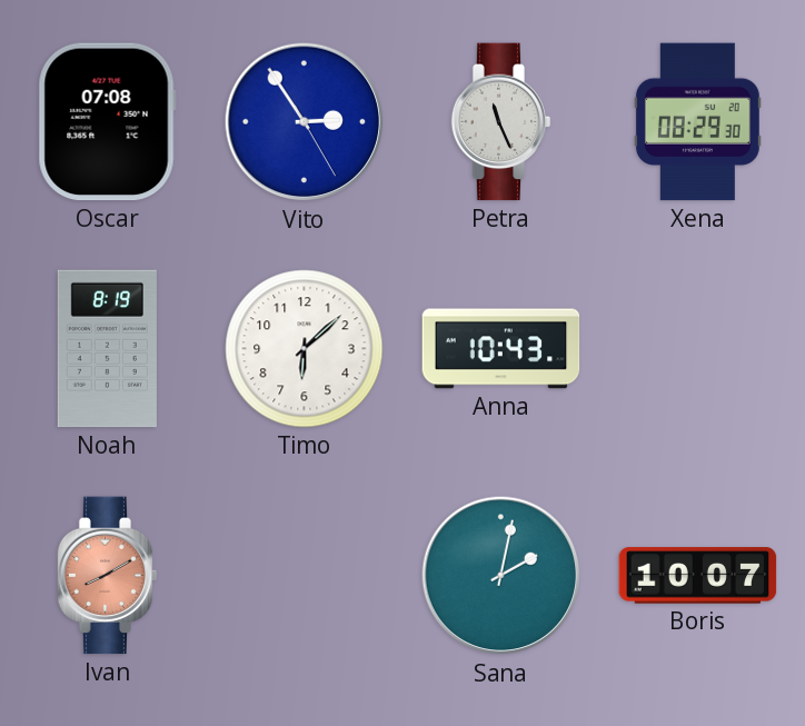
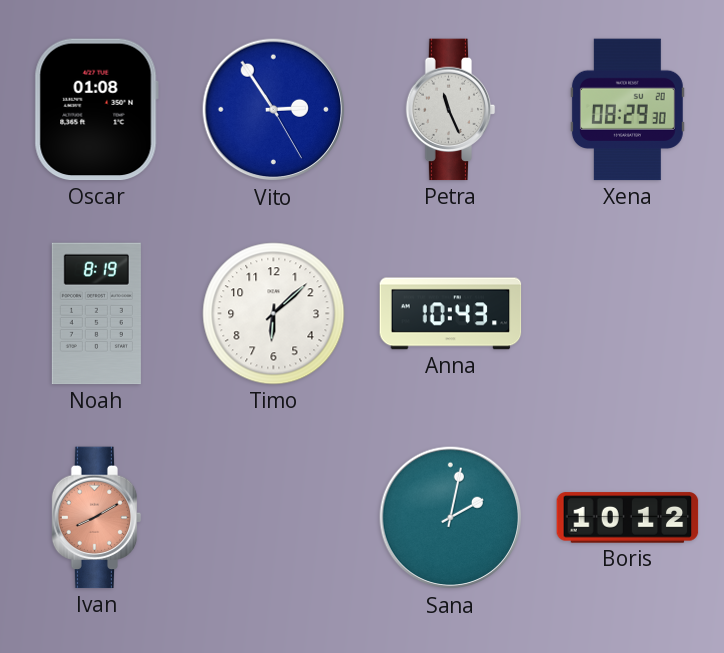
Oscar: 07:08 -> 01:08
Boris: 10:07 -> 10:12
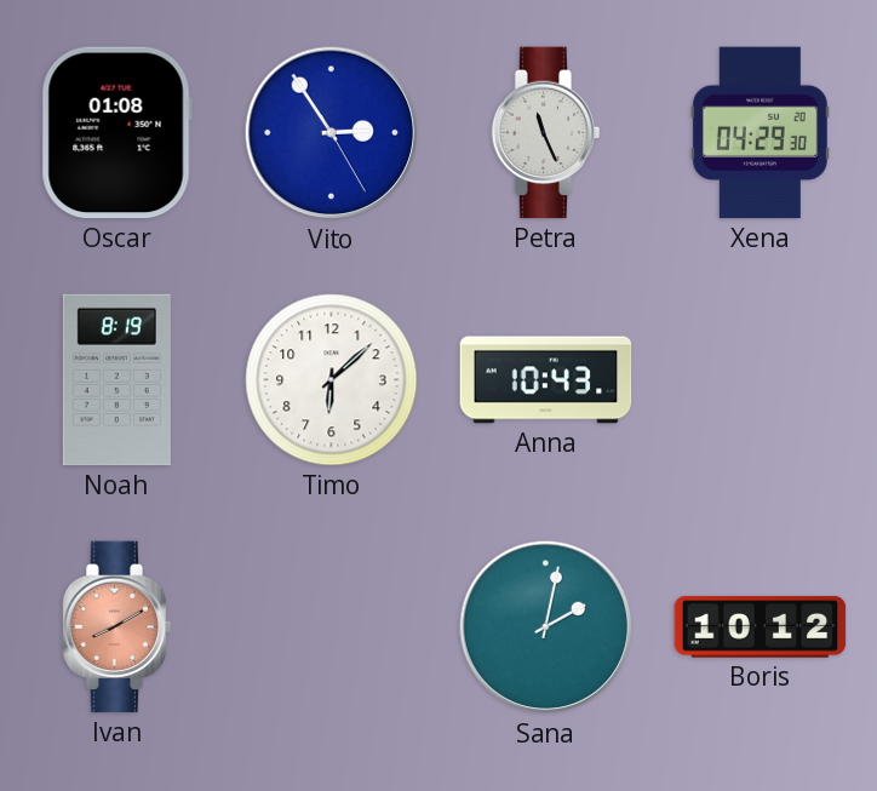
Xena: 08:29 -> 04:29
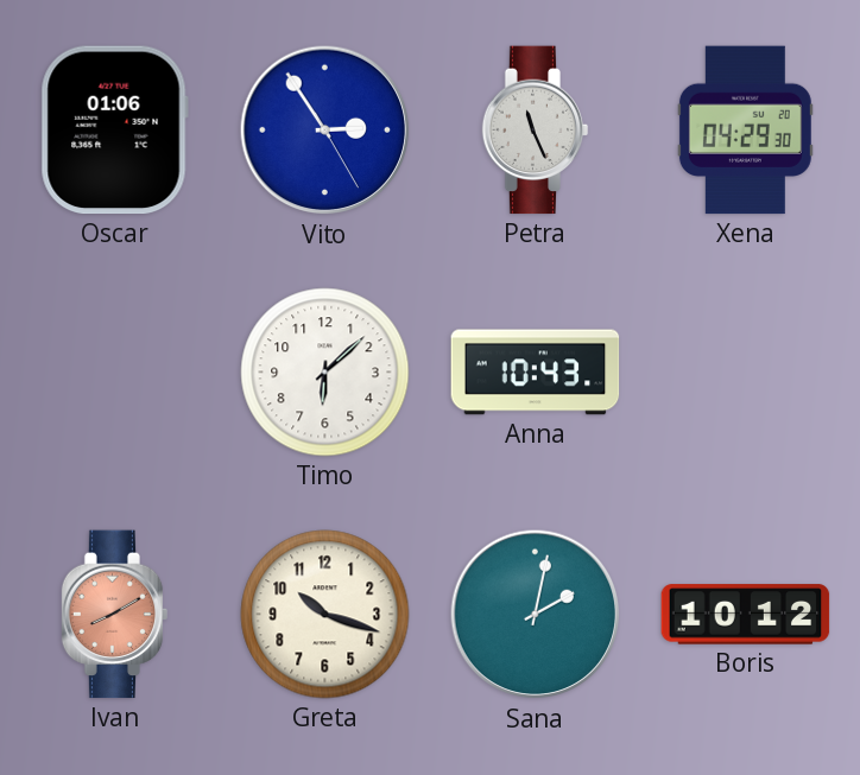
Oscar: 01:08 -> 01:06
Noah: 8:19 -> none
Greta: none -> 10:18
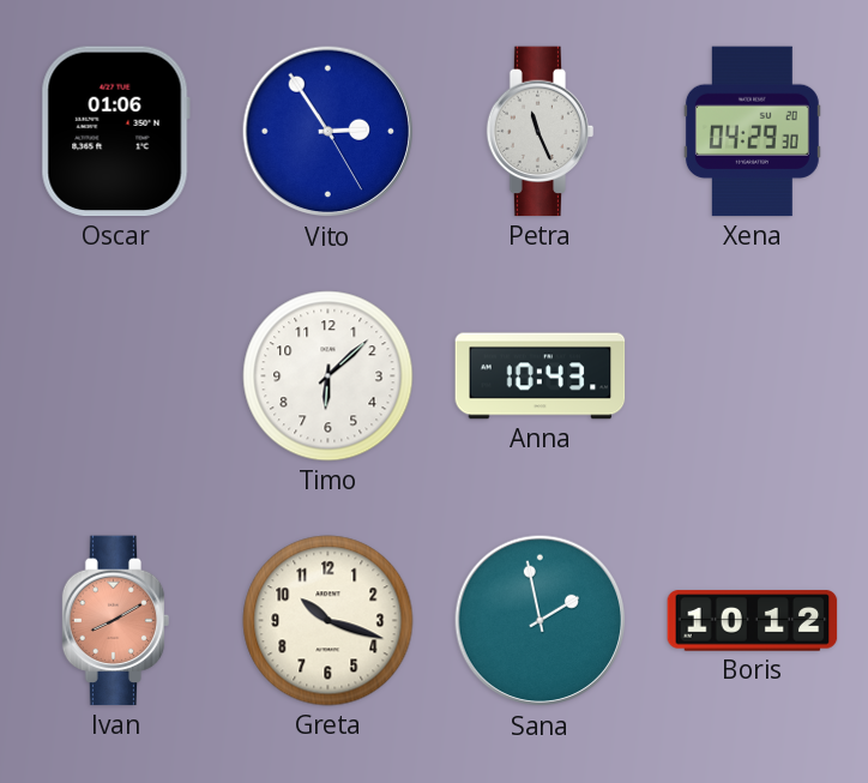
Sana: 2:02 -> 1:58
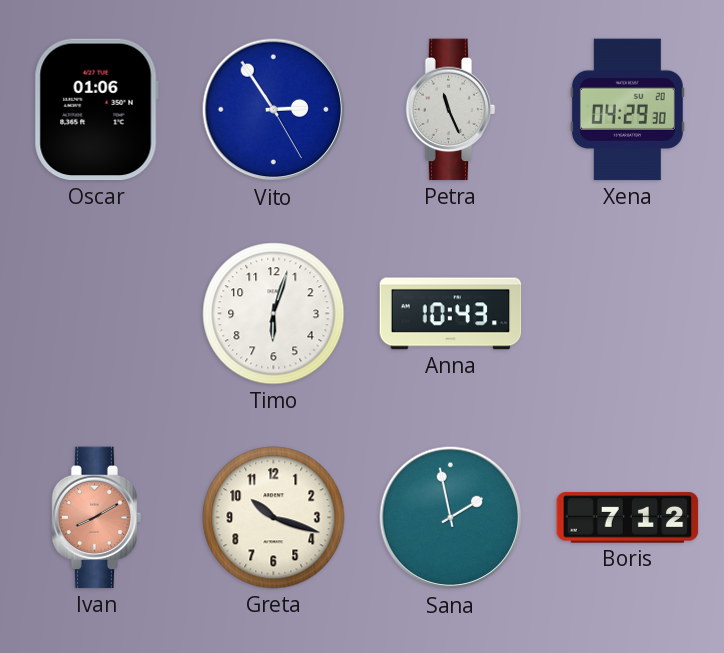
Timo: 6:08 -> 6:03
Boris: 10:12 -> 7:12
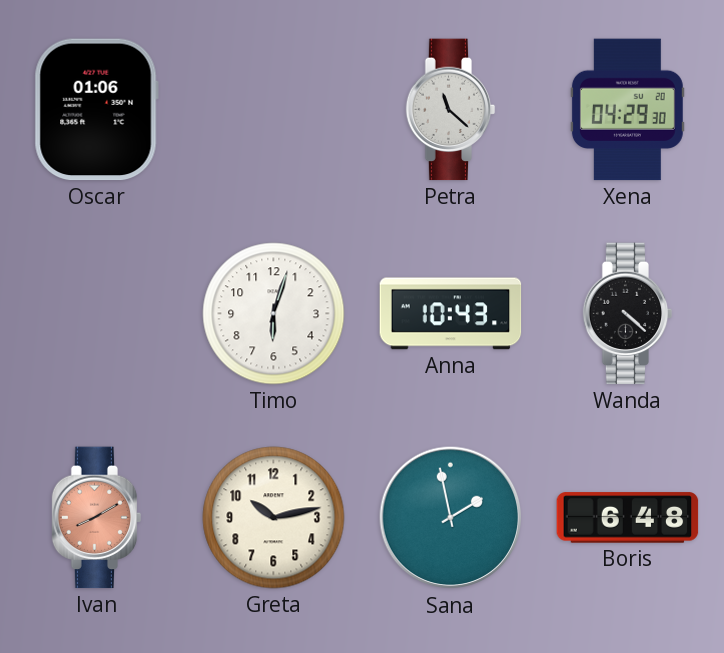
Vito: 2:54 -> none
Petra: 11:26 -> 11:22
Wanda: none -> 4:22
Greta: 10:18 -> 10:13
Boris: 7:12 -> 6:48
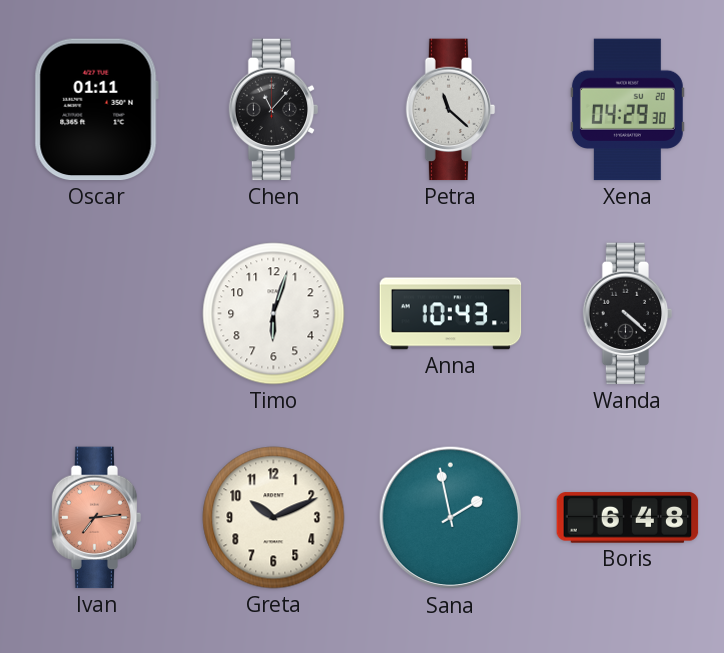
Oscar: 01:06 -> 01:11
Chen: none -> 11:07
Ivan: 8:10 -> 7:14
Greta: 10:13 -> 10:11
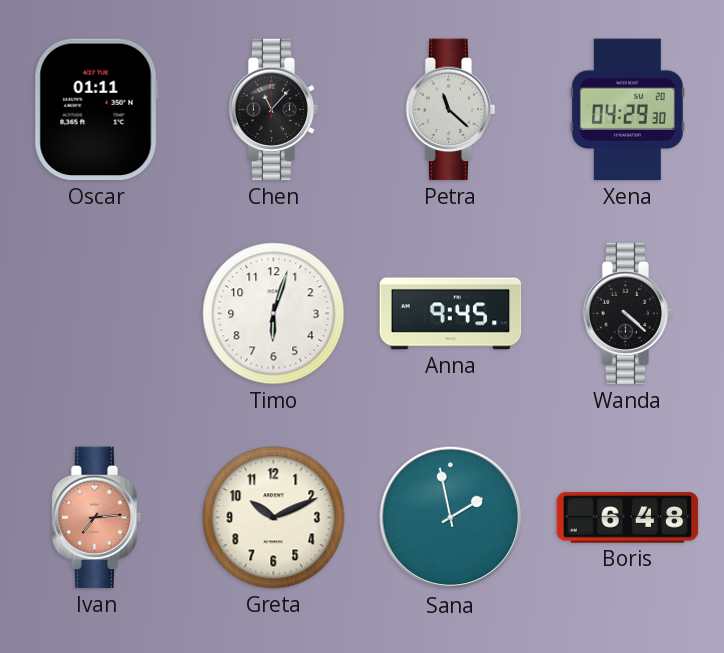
Anna: 10:43 -> 9:45
